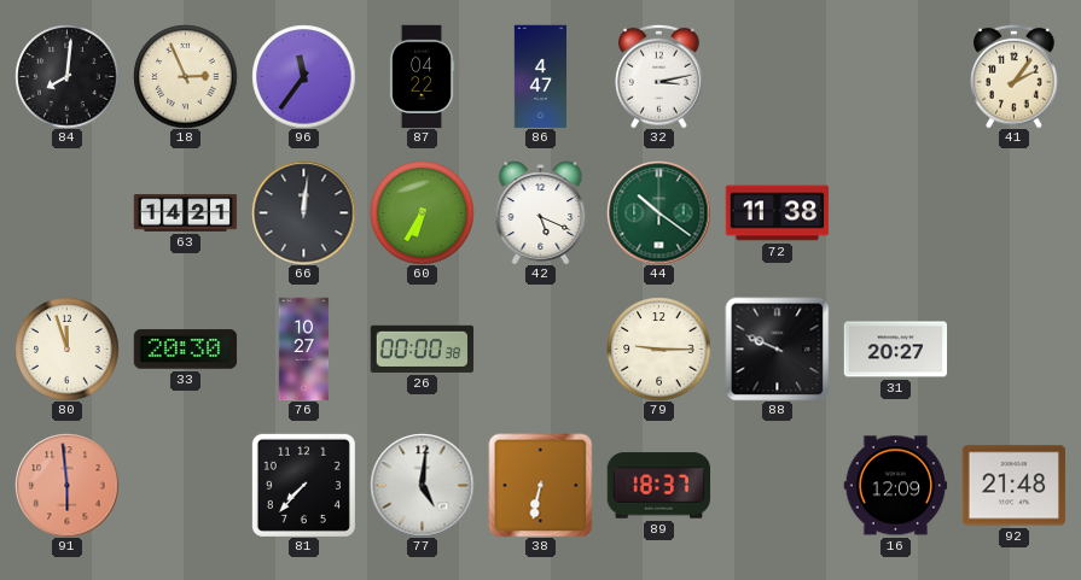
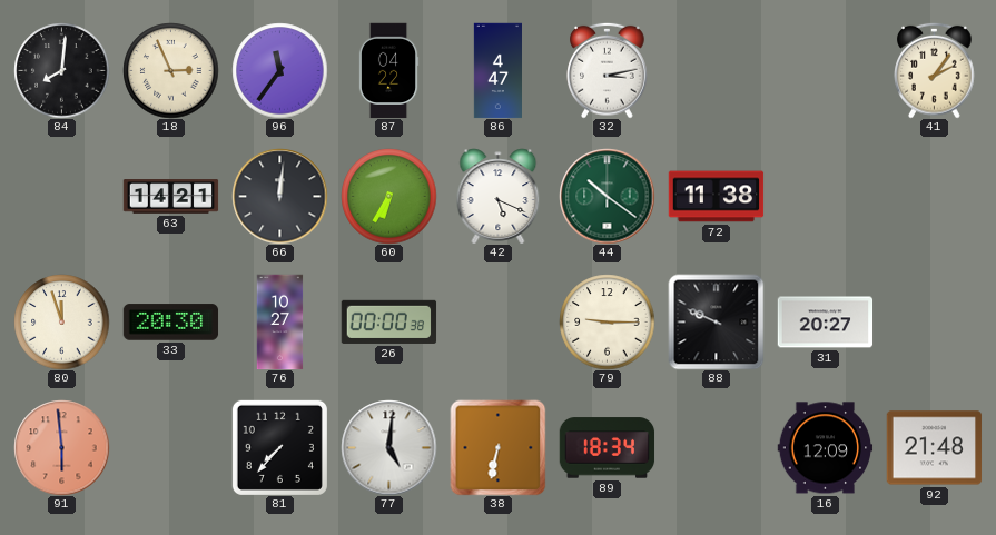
89: 18:37 -> 18:34
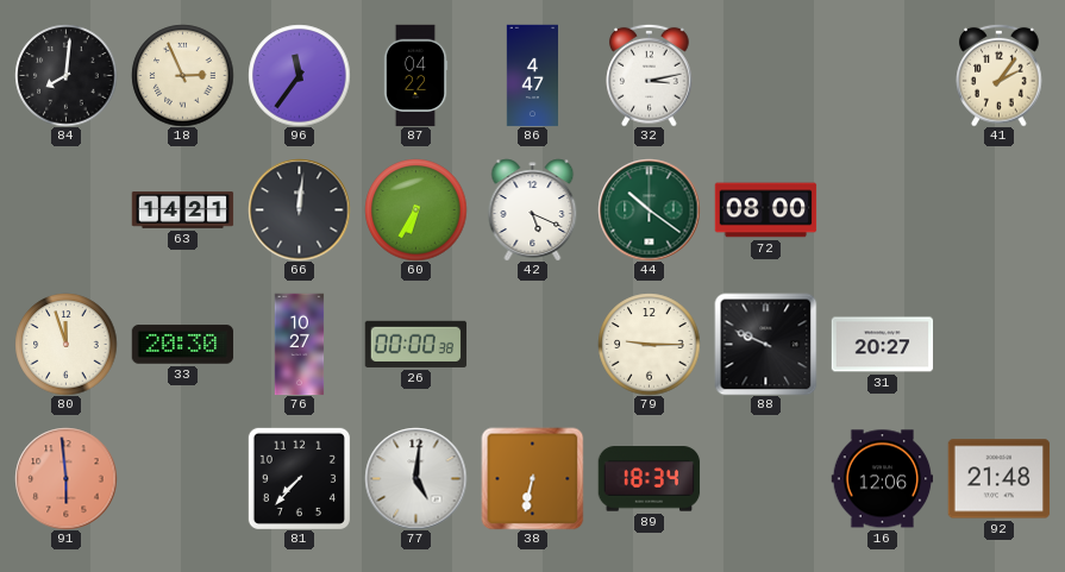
72: 11:38 -> 08:00
16: 12:09 -> 12:06
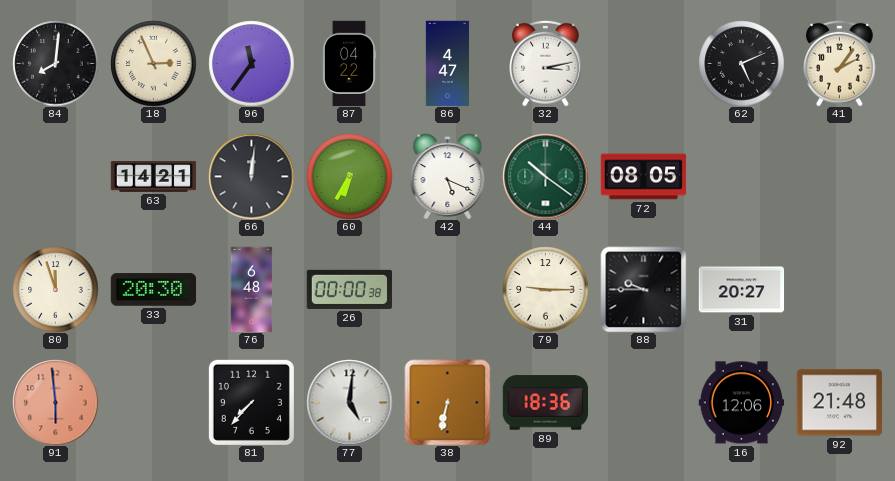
62: none -> 5:11
72: 08:00 -> 08:05
76: 10:27 -> 6:48
88: 9:49 -> 9:45
89: 18:34 -> 18:36
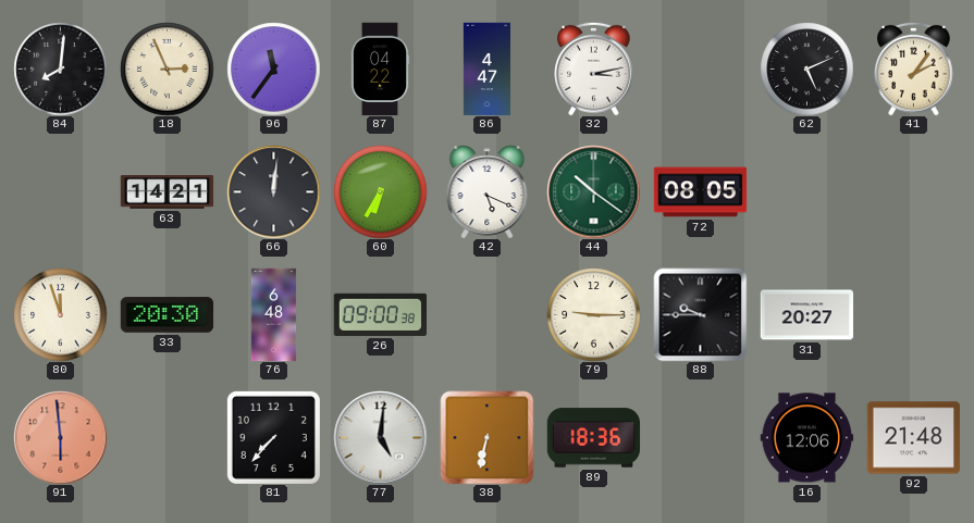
26: 00:00 -> 09:00
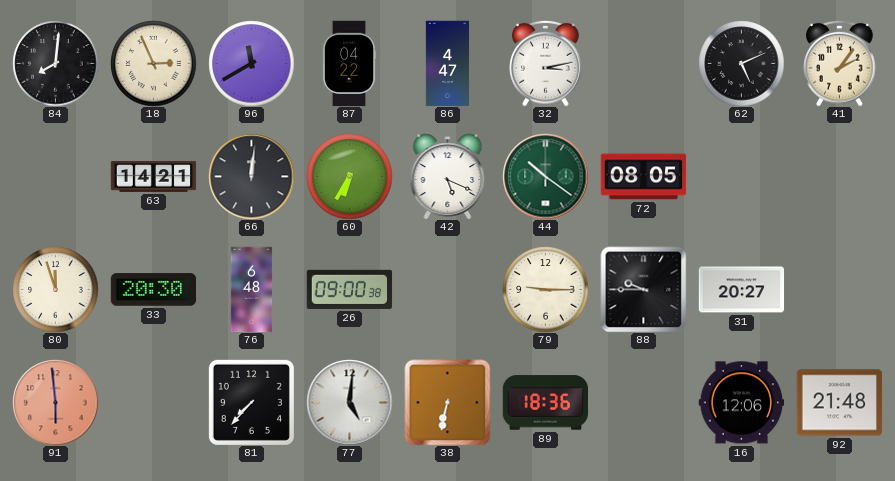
96: 11:36 -> 11:40
